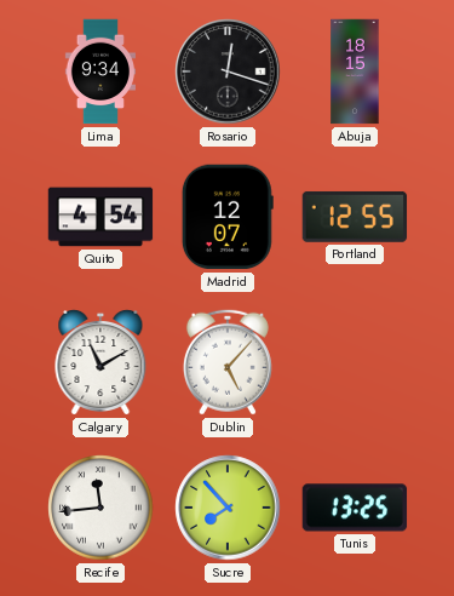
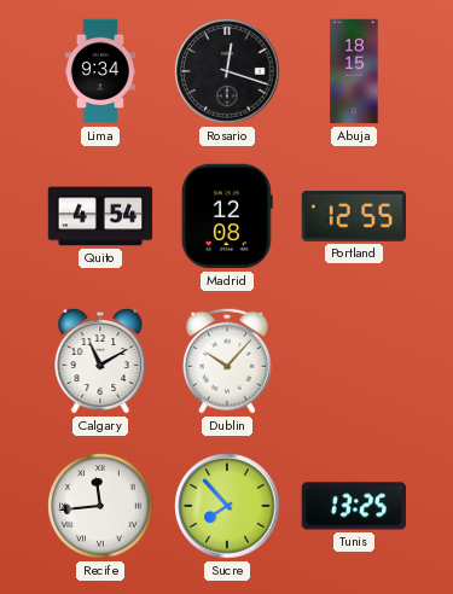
Madrid: 12:07 -> 12:08
Dublin: 5:07 -> 10:07
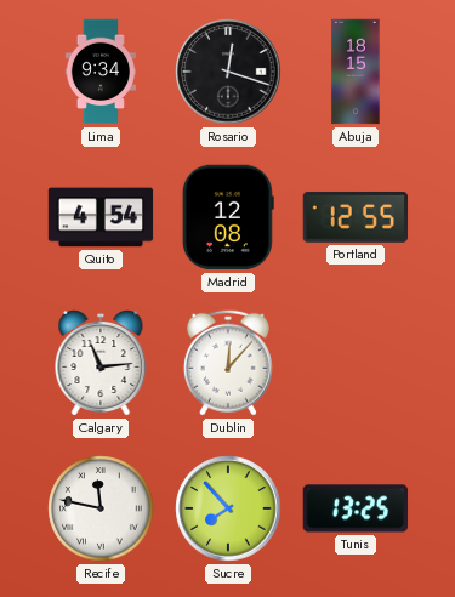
Calgary: 11:10 -> 11:14
Dublin: 10:07 -> 12:07
Recife: 11:44 -> 11:47
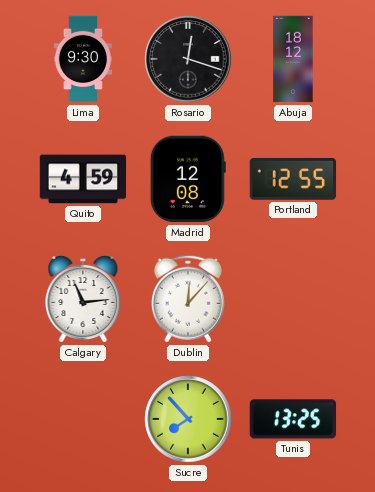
Lima: 9:34 -> 9:30
Abuja: 18:15 -> 18:12
Quito: 4:54 -> 4:59
Recife: 11:47 -> none
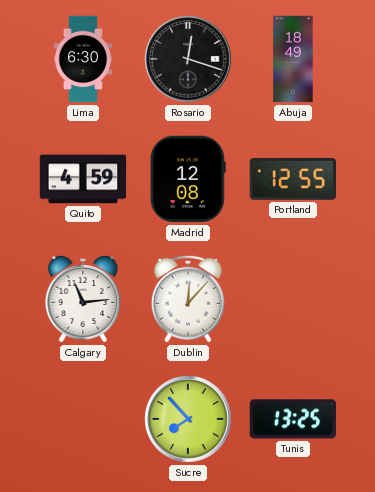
Lima: 9:30 -> 6:30
Abuja: 18:12 -> 18:49
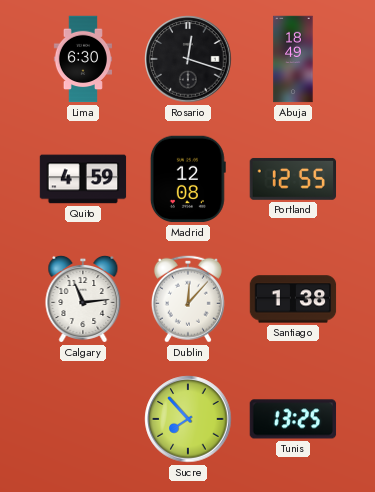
Santiago: none -> 1:38
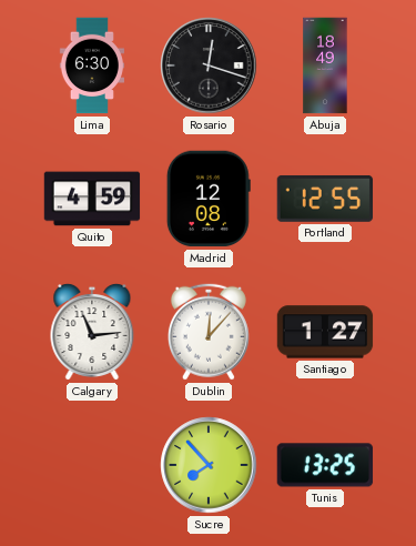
Santiago: 1:38 -> 1:27
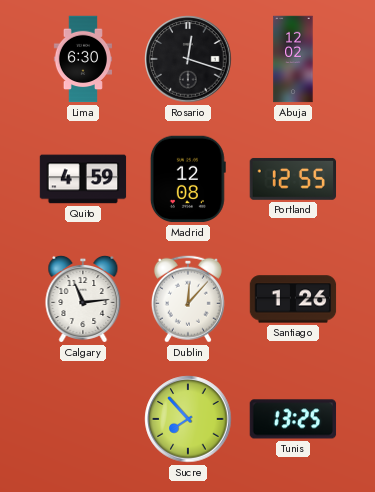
Abuja: 18:49 -> 12:02
Santiago: 1:27 -> 1:26
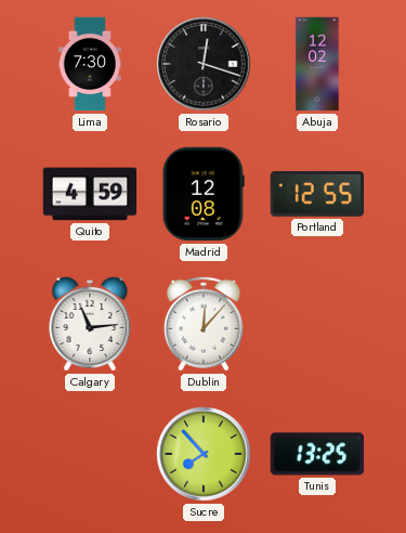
Lima: 6:30 -> 7:30
Santiago: 1:26 -> none
